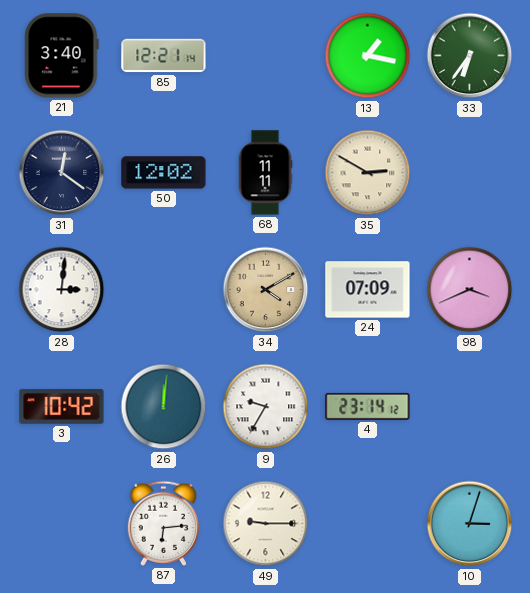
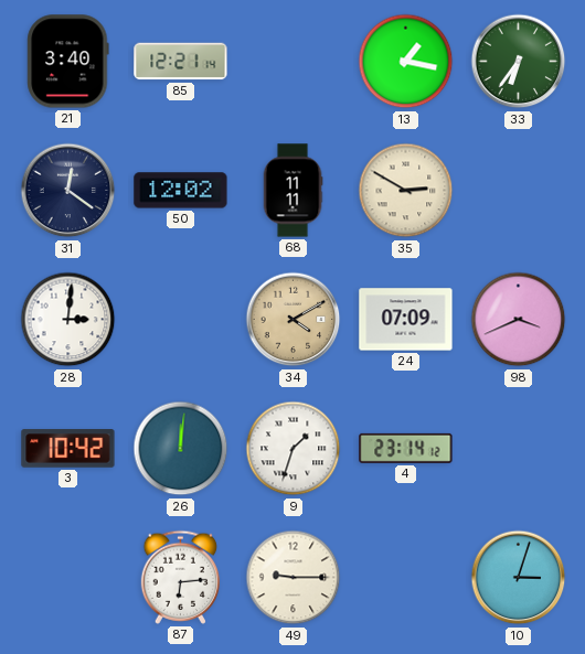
9: 9:35 -> 1:33
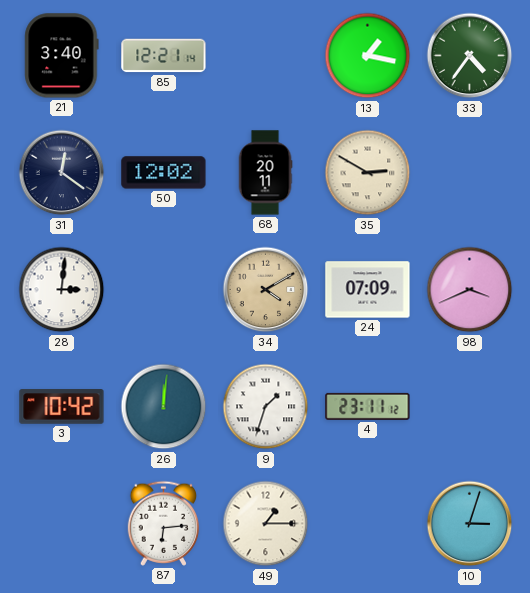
33: 6:36 -> 4:36
68: 11:11 -> 20:11
4: 23:14 -> 23:11
49: 9:15 -> 1:15
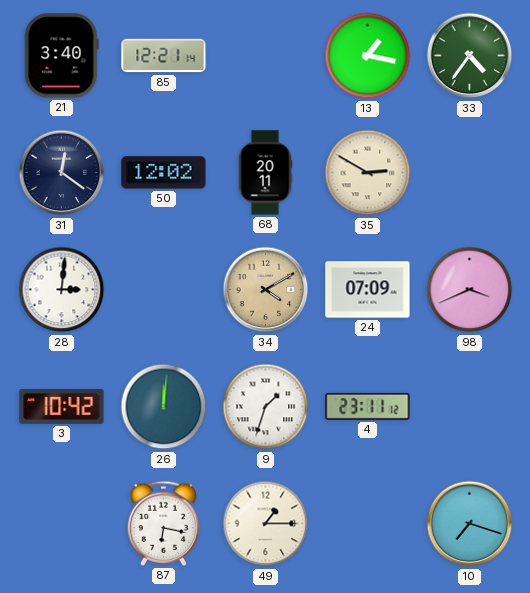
87: 6:14 -> 6:17
10: 3:03 -> 7:18
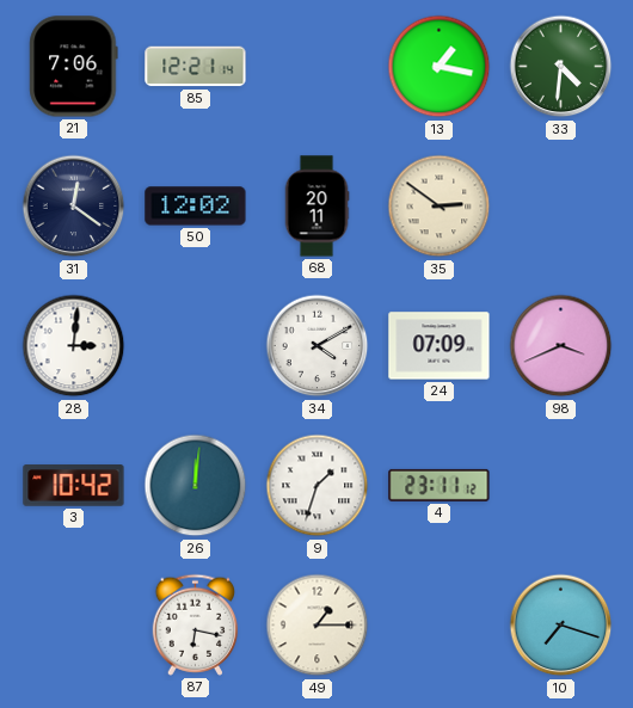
21: 3:40 -> 7:06
33: 4:36 -> 4:31
35: 2:50 -> 2:51
34 dial: champagne -> white
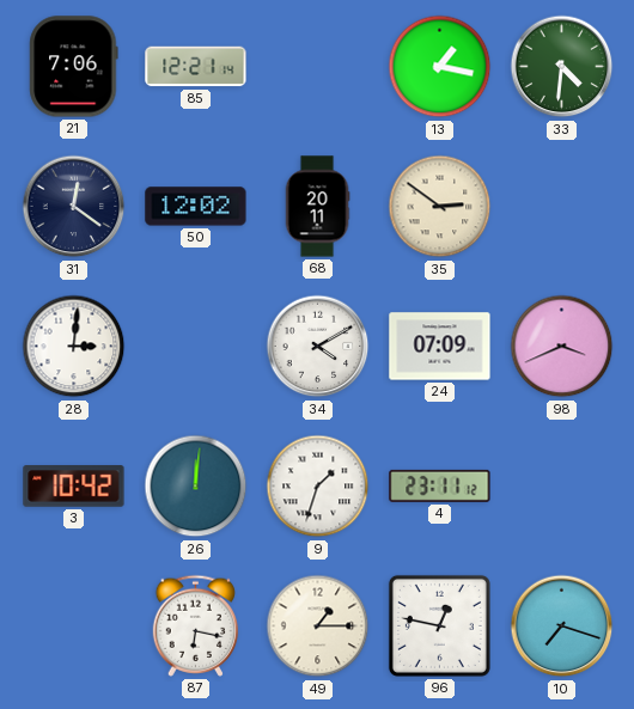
96: none -> 12:47
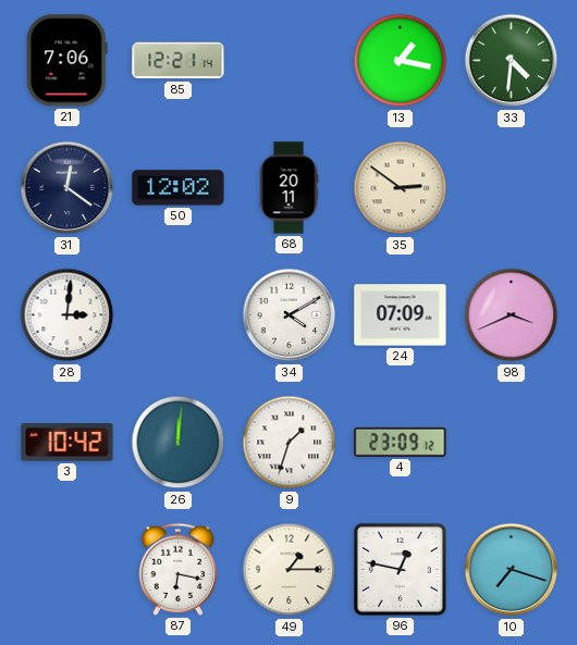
4: 23:11 -> 23:09
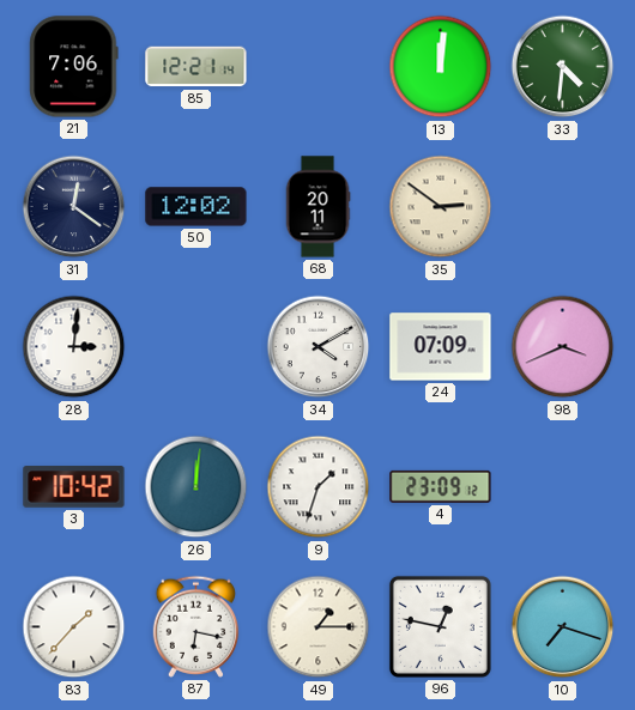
13: 1:17 -> 12:01
83: none -> 1:37
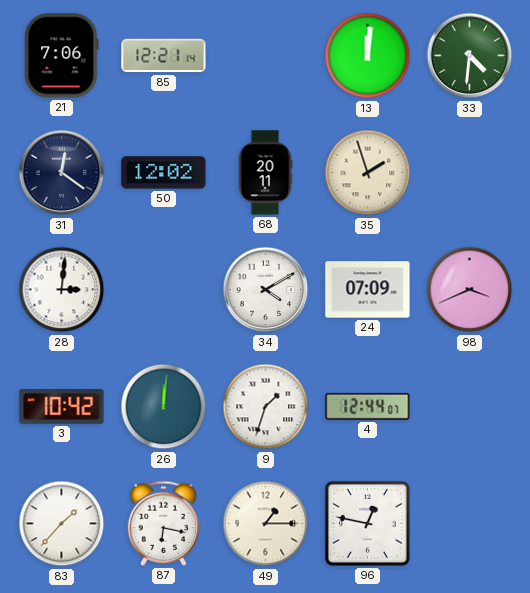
35: 2:51 -> 1:57
4: 23:09 -> 12:44
10: 7:18 -> none
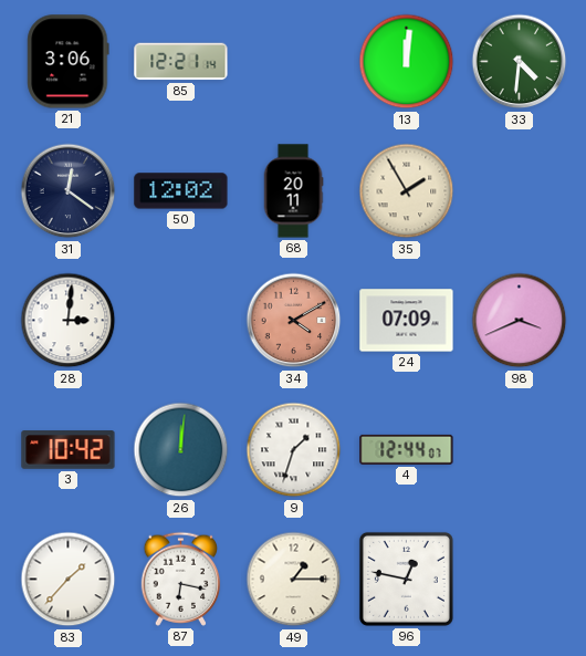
21: 7:06 -> 3:06
35: 1:57 -> 1:55
34 dial: white -> salmon
